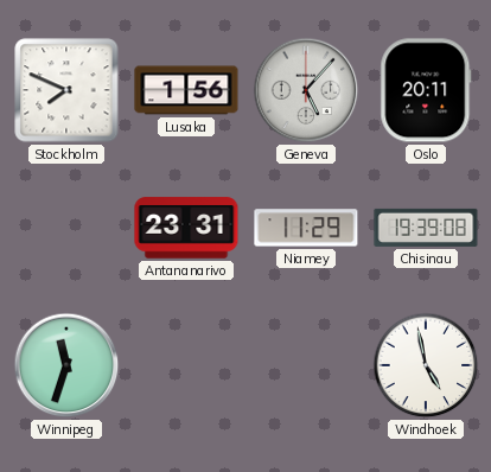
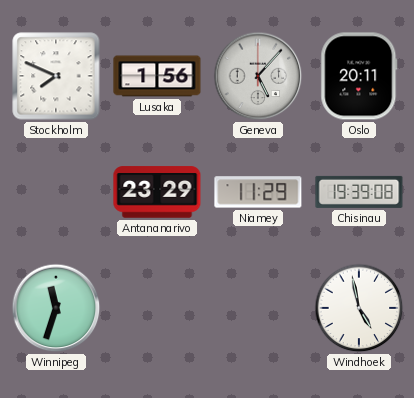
Antananarivo: 23:31 -> 23:29
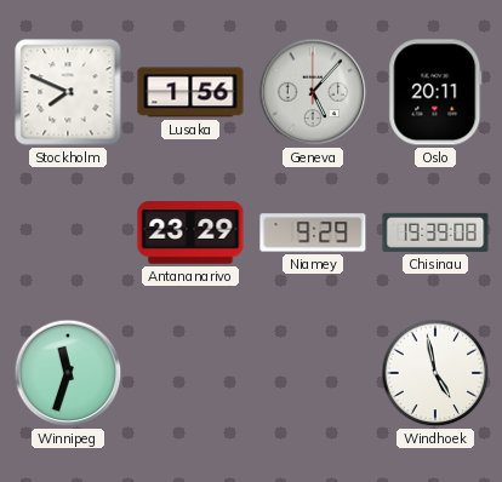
Niamey: 11:29 -> 9:29
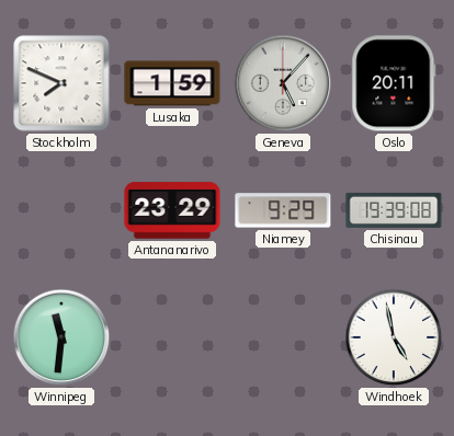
Lusaka: 1:56 -> 1:59
Winnipeg: 11:33 -> 11:31
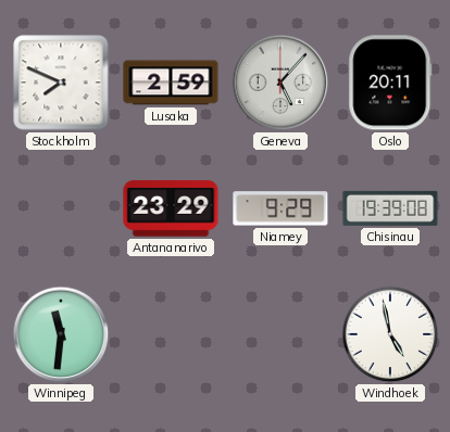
Lusaka: 1:59 -> 2:59
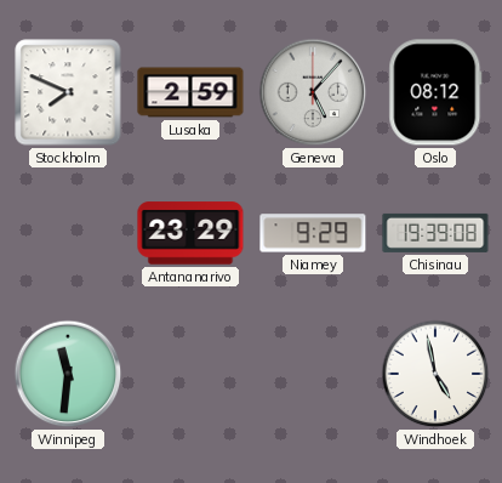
Oslo: 20:11 -> 08:12
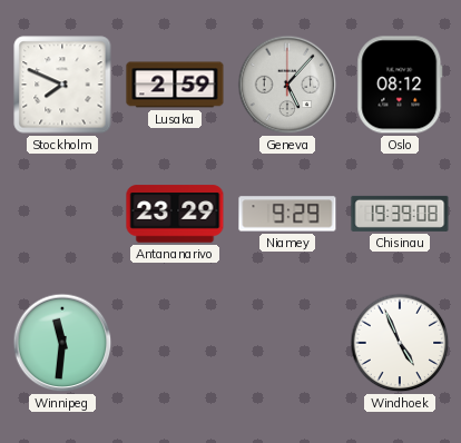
Windhoek: 4:58 -> 4:56
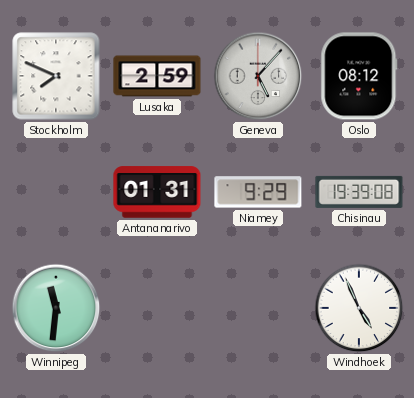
Antananarivo: 23:29 -> 01:31
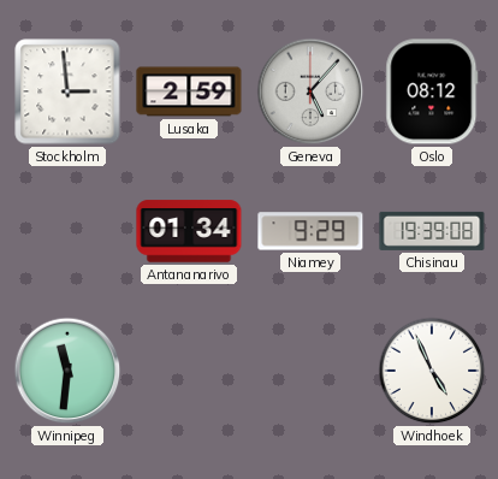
Stockholm: 7:49 -> 2:59
Antananarivo: 01:31 -> 01:34
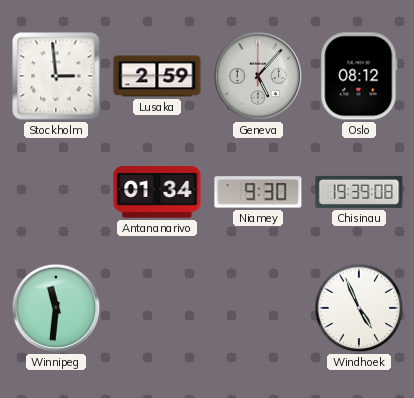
Niamey: 9:29 -> 9:30
